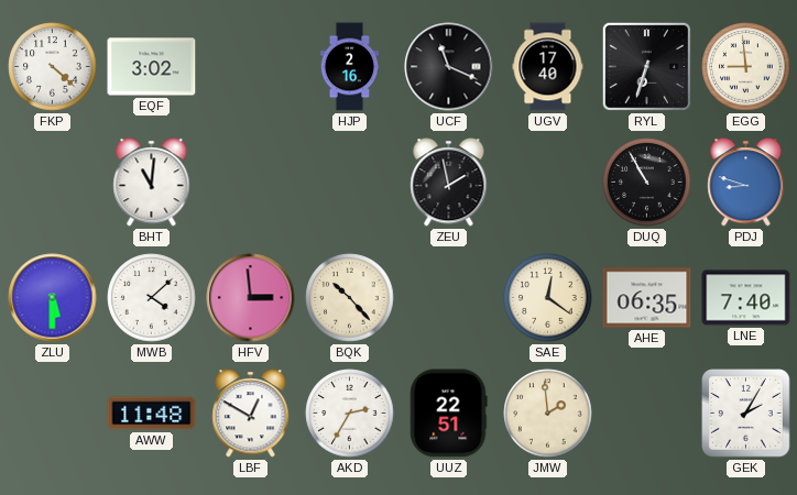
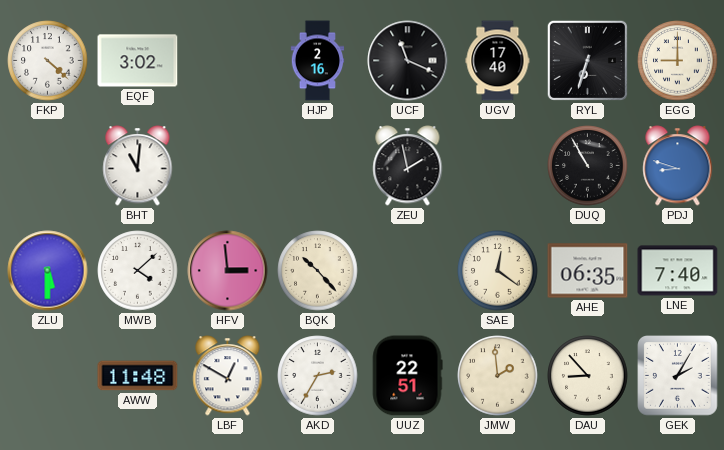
EGG: 8:59 -> 9:00
DAU: none -> 8:53
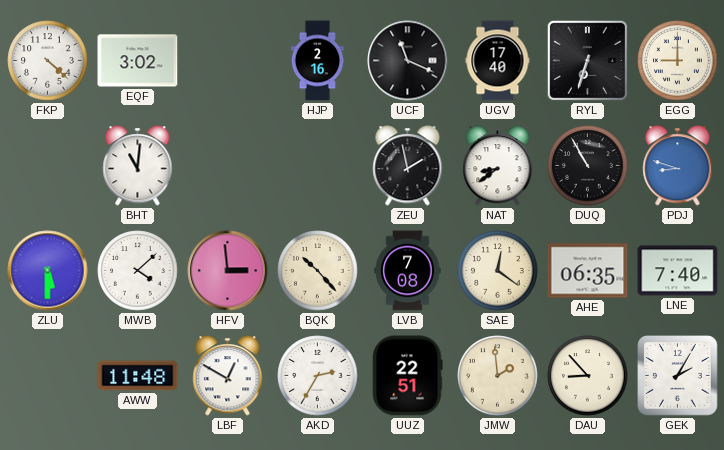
NAT: none -> 8:39
LVB: none -> 7:08
